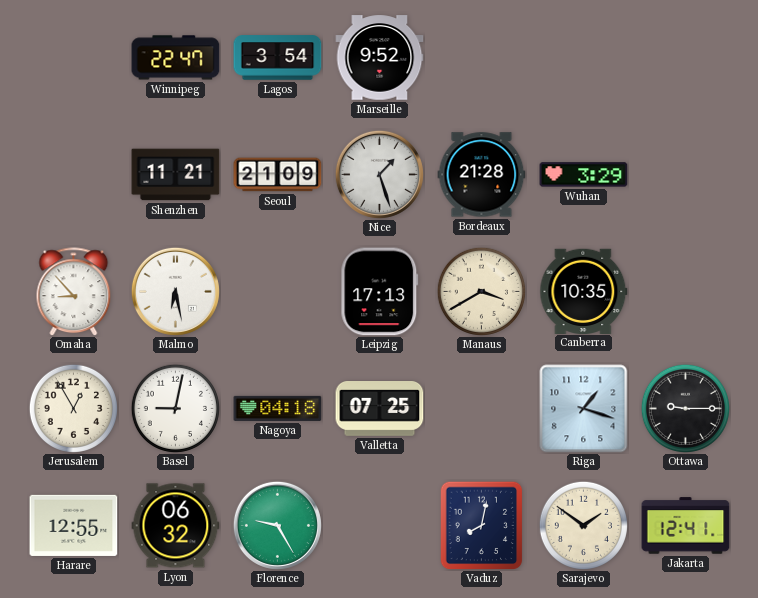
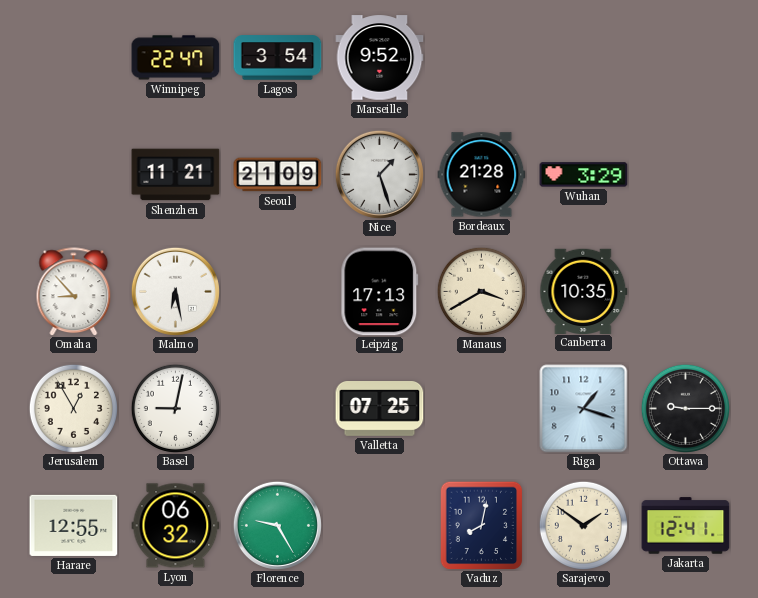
Nagoya: 04:18 -> none
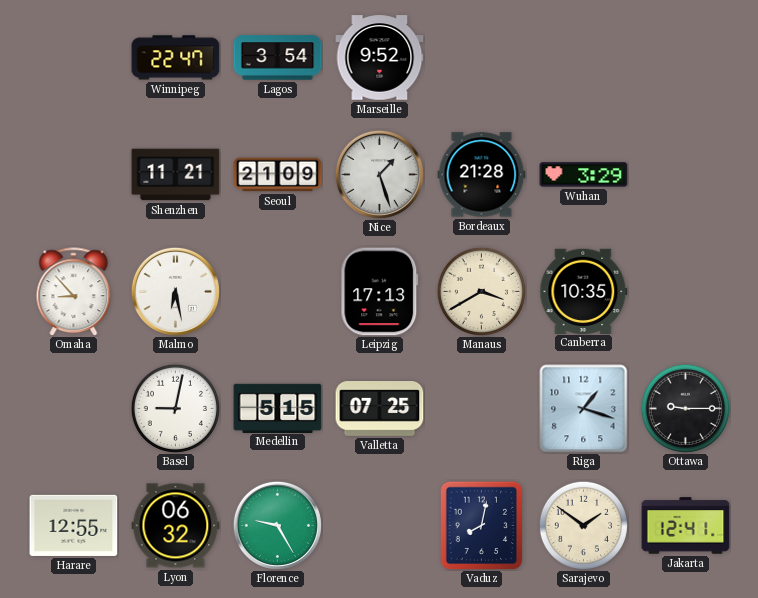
Jerusalem: 12:55 -> none
Medellin: none -> 5:15
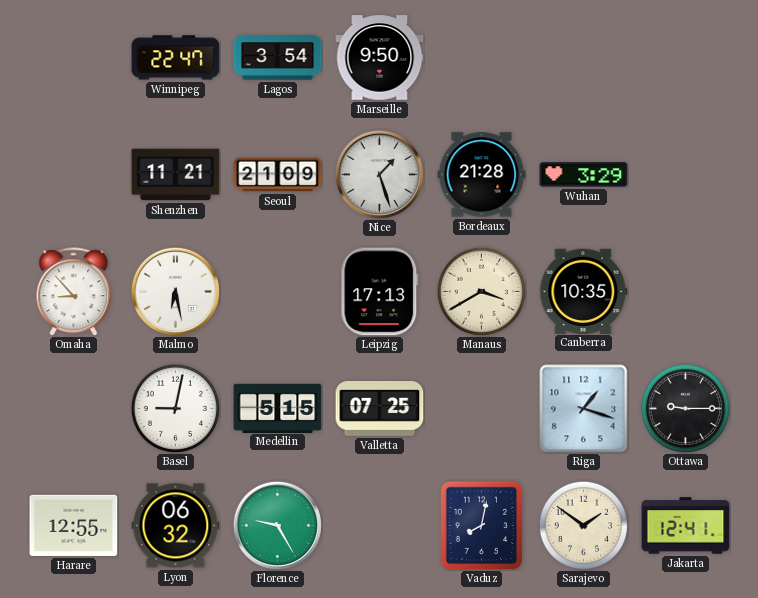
Marseille: 9:52 -> 9:50
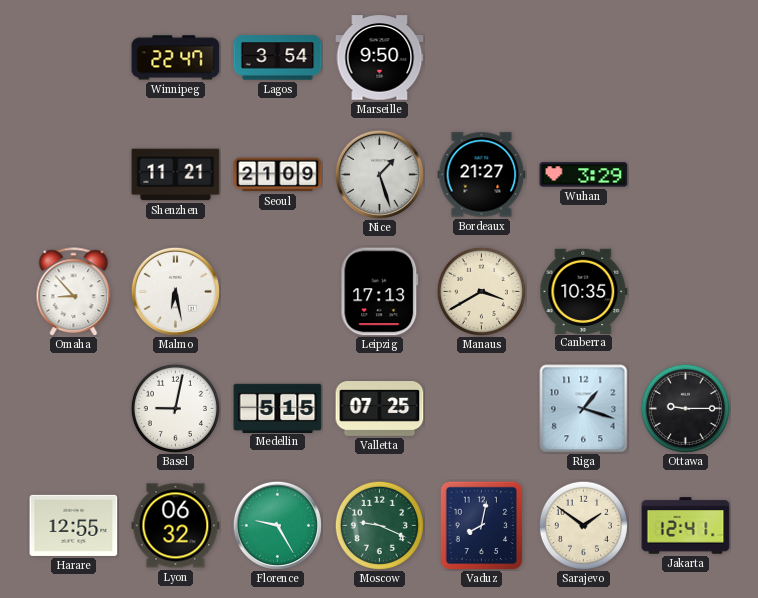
Bordeaux: 21:28 -> 21:27
Moscow: none -> 9:19
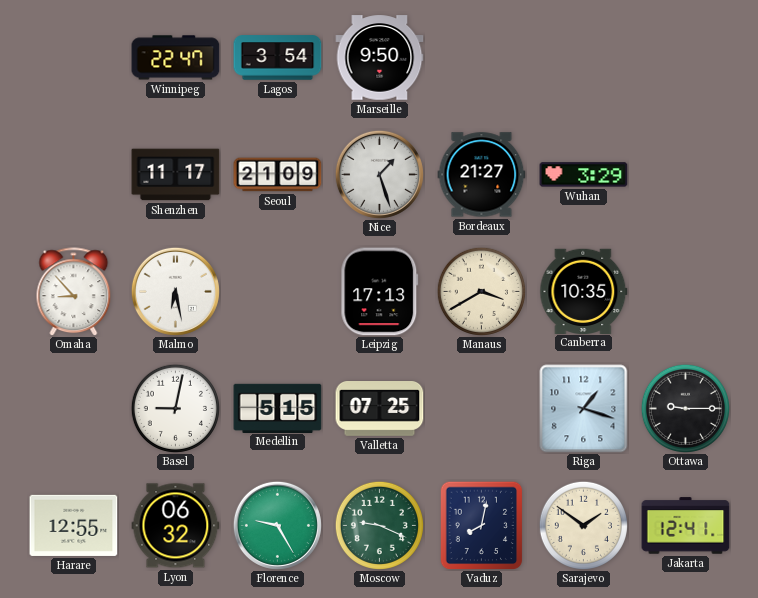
Shenzhen: 11:21 -> 11:17
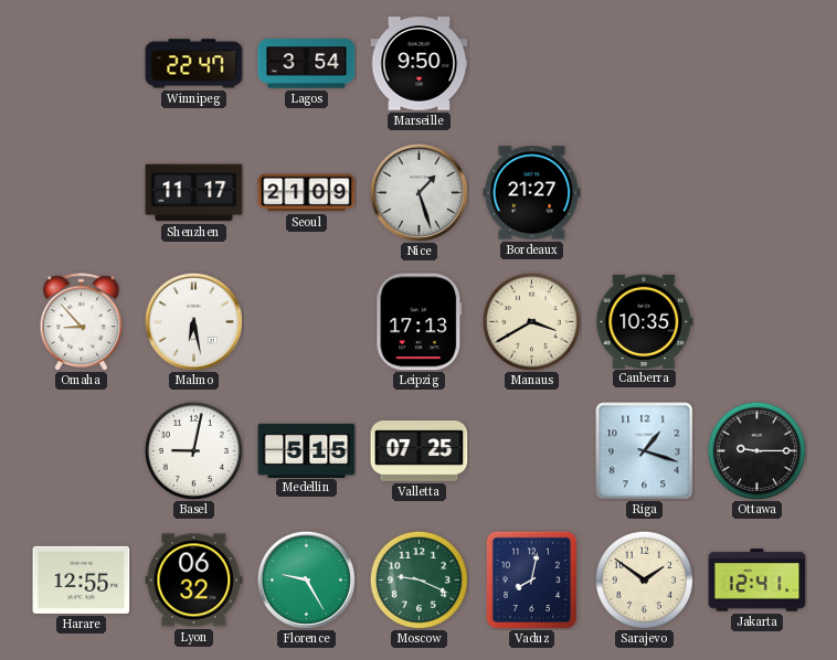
Wuhan: 3:29 -> none
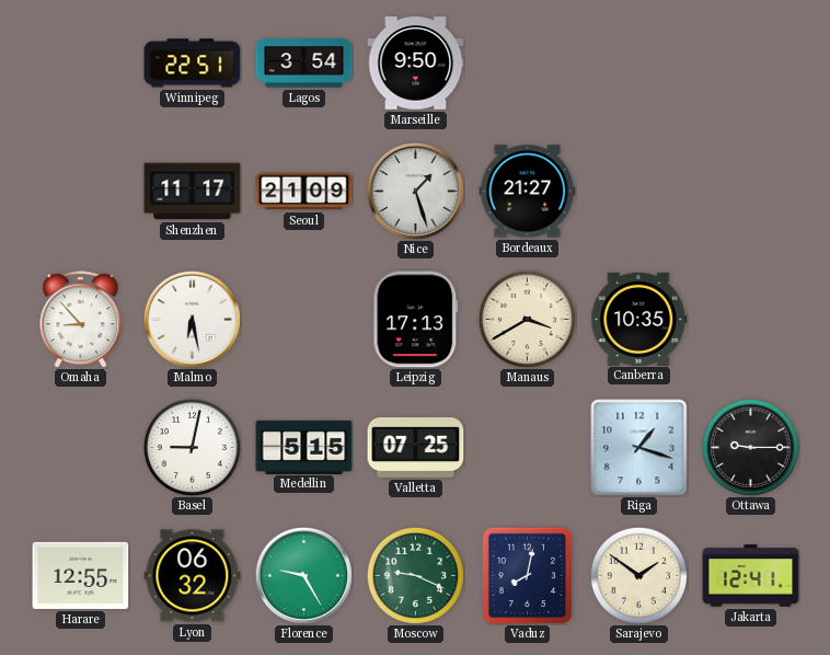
Winnipeg: 22:47 -> 22:51
